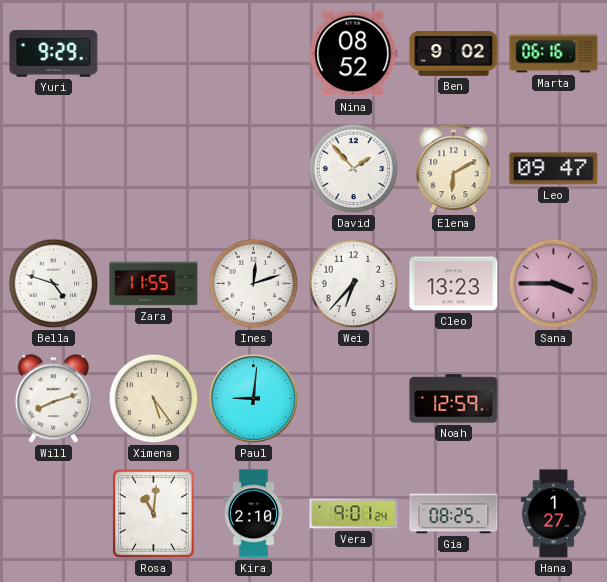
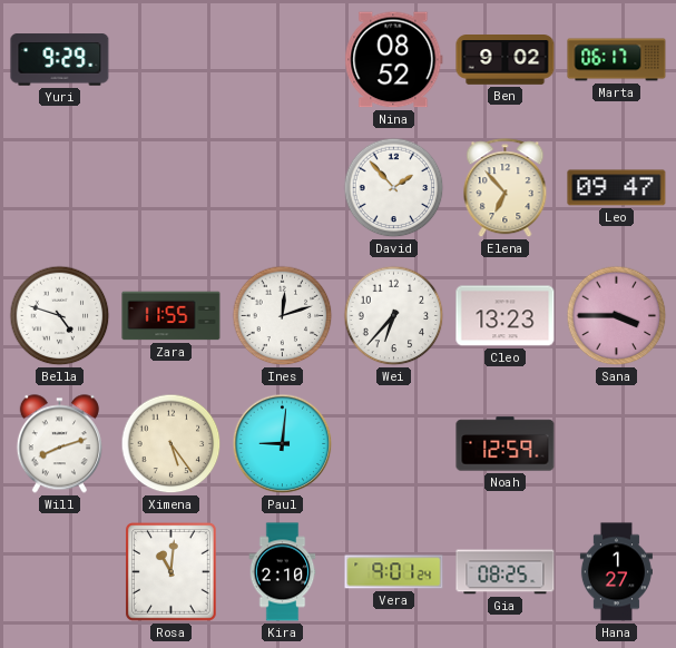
Marta: 06:16 -> 06:17
Elena: 6:10 -> 6:53
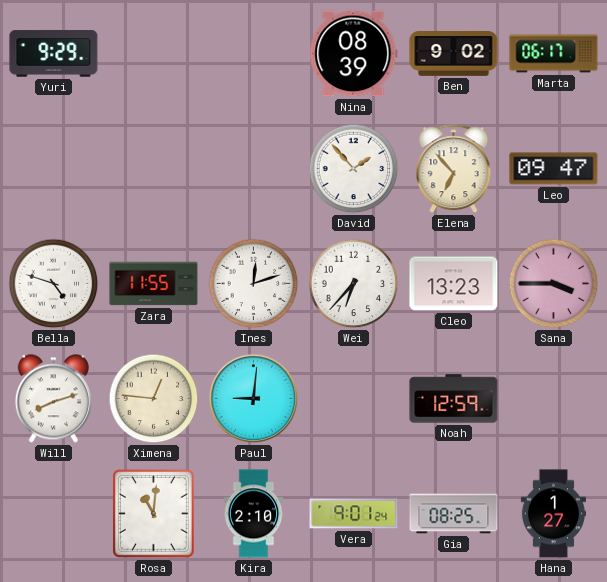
Nina: 08:52 -> 08:39
Ximena: 5:24 -> 12:46
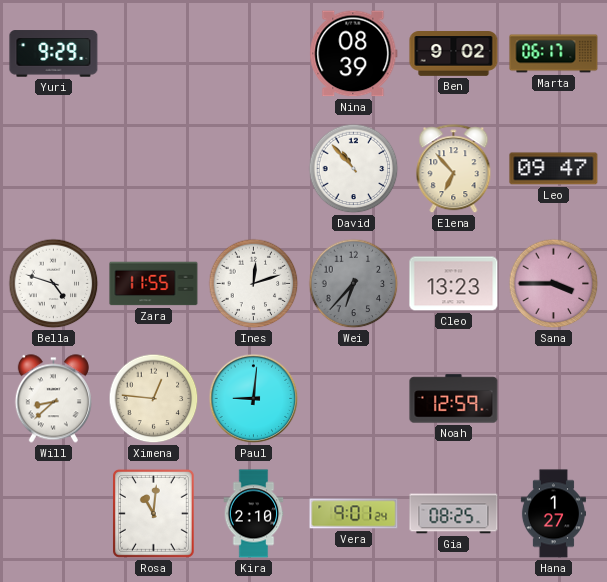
David: 1:53 -> 10:53
Wei dial: white -> grey
Will: 8:12 -> 8:38
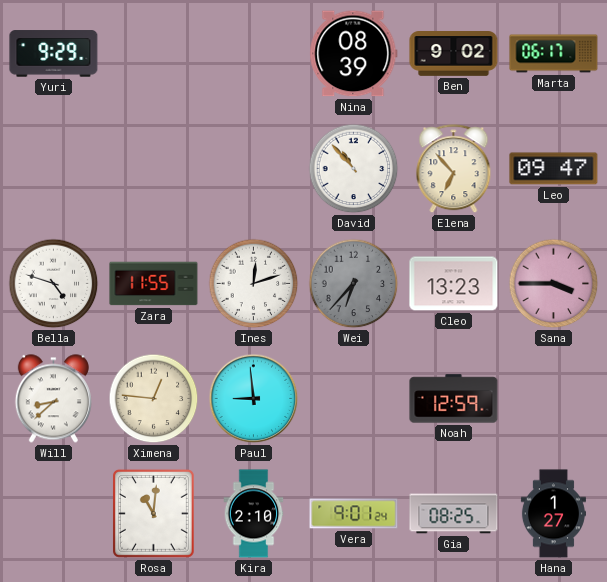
Paul: 9:01 -> 8:59
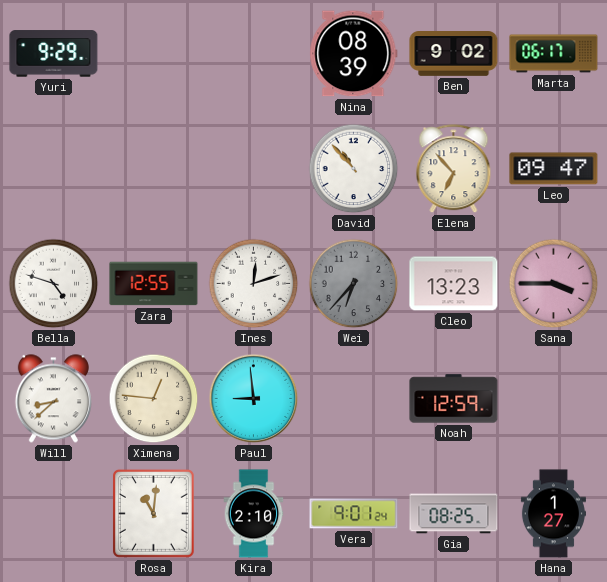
Zara: 11:55 -> 12:55
